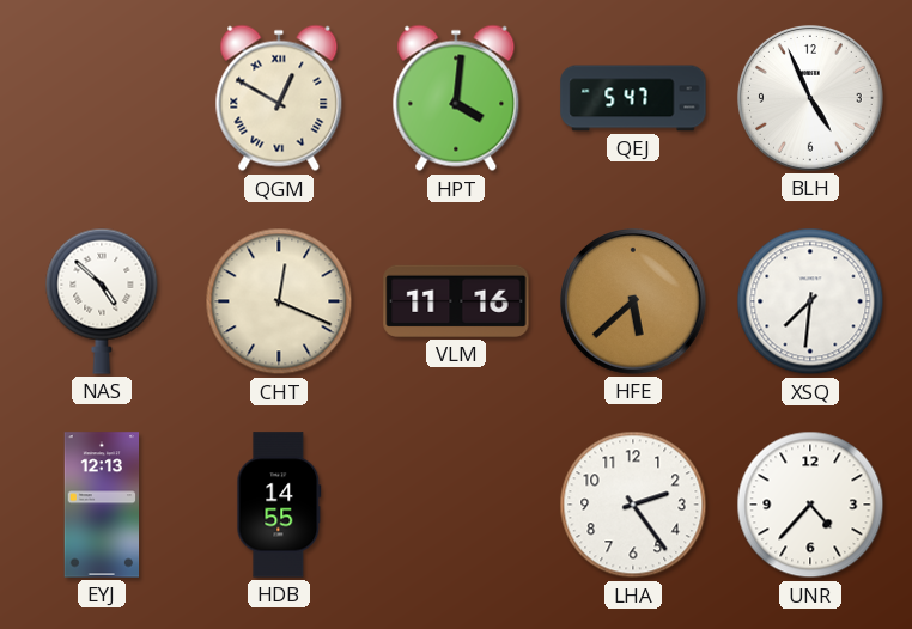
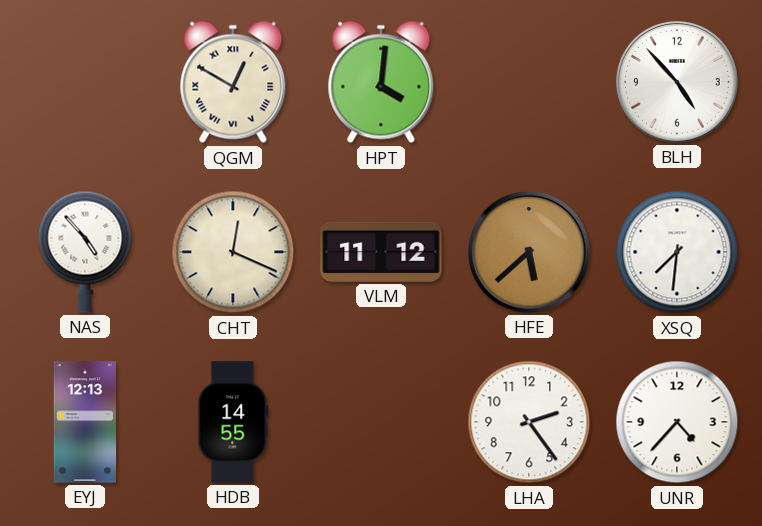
QEJ: 5:47 -> none
BLH: 4:56 -> 4:53
NAS: 4:52 -> 4:53
VLM: 11:16 -> 11:12
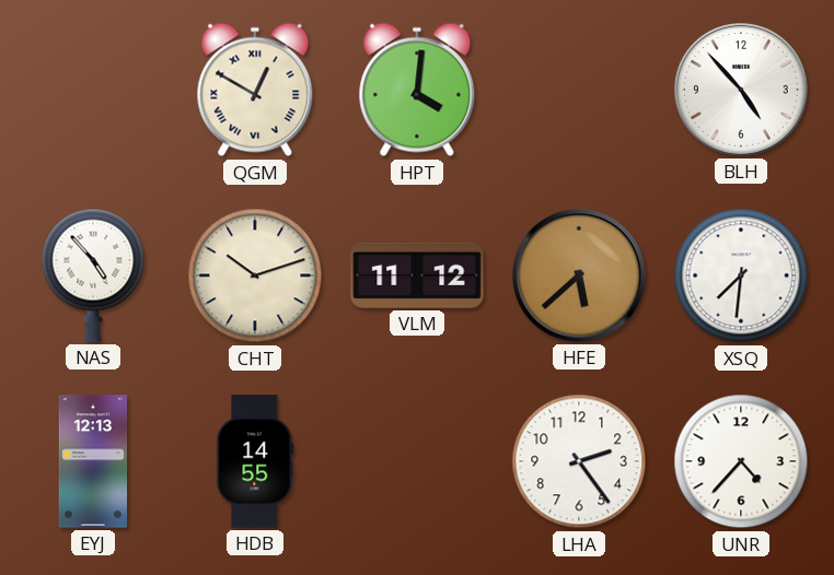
CHT: 12:19 -> 10:12
